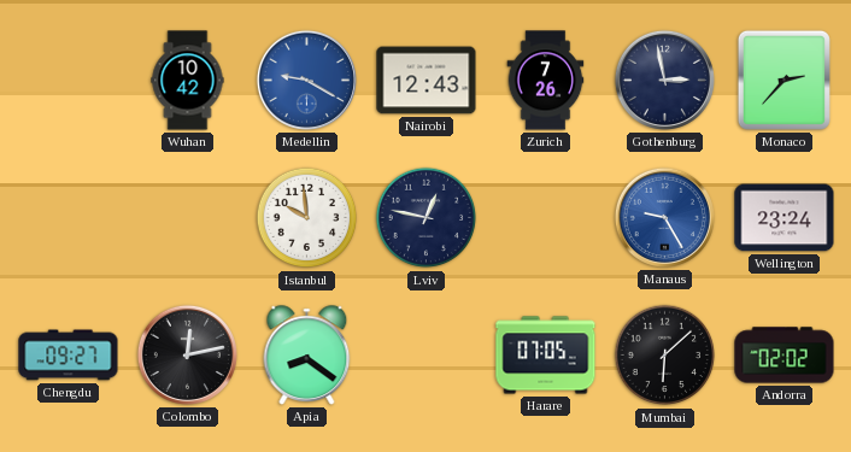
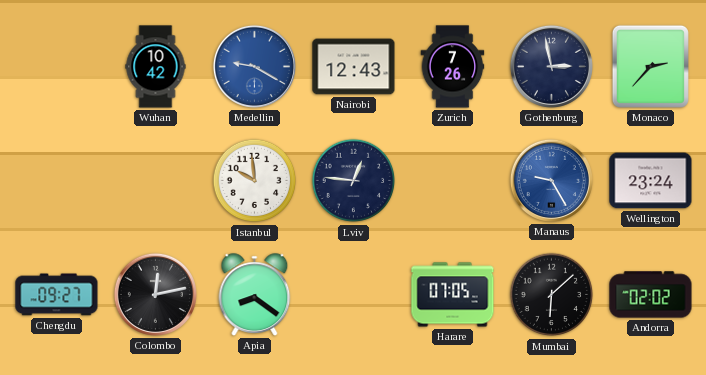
Lviv: 12:47 -> 12:46
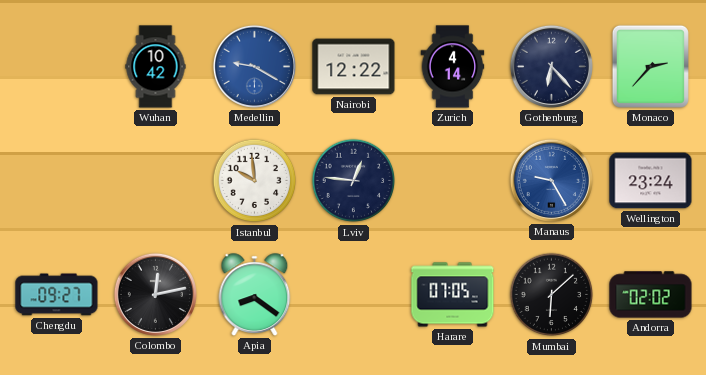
Nairobi: 12:43 -> 12:22
Zurich: 7:26 -> 4:14
Gothenburg: 2:58 -> 6:23
